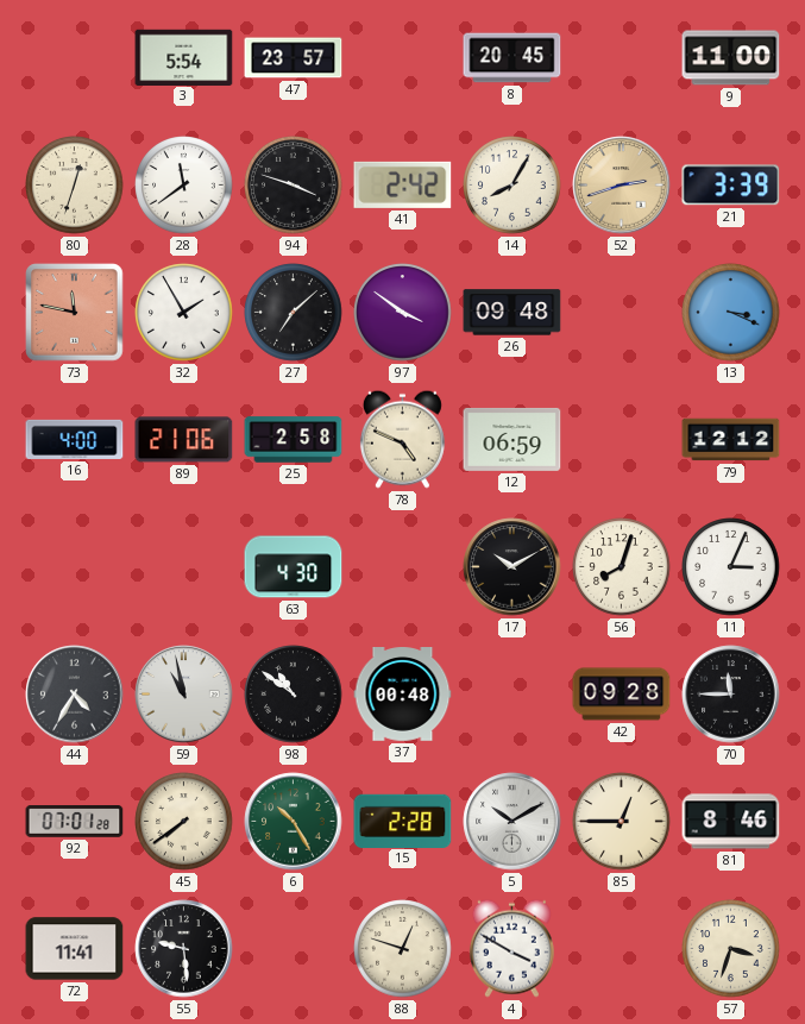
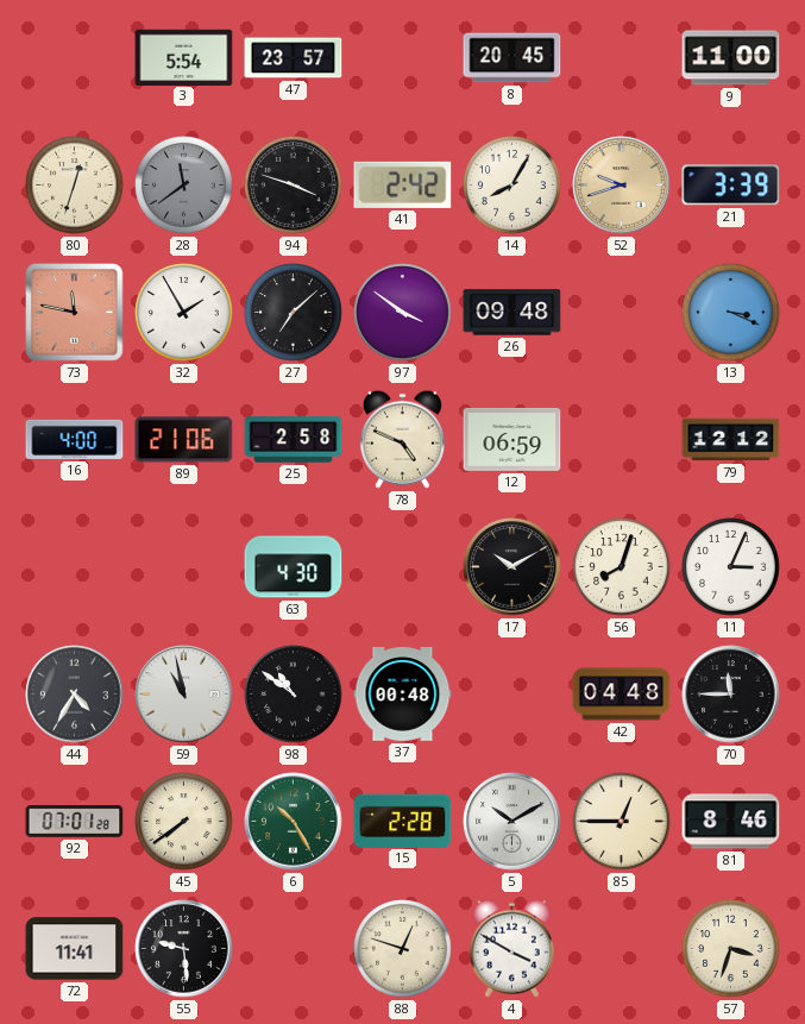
28 dial: white -> grey
52: 2:42 -> 9:42
42: 09:28 -> 04:48
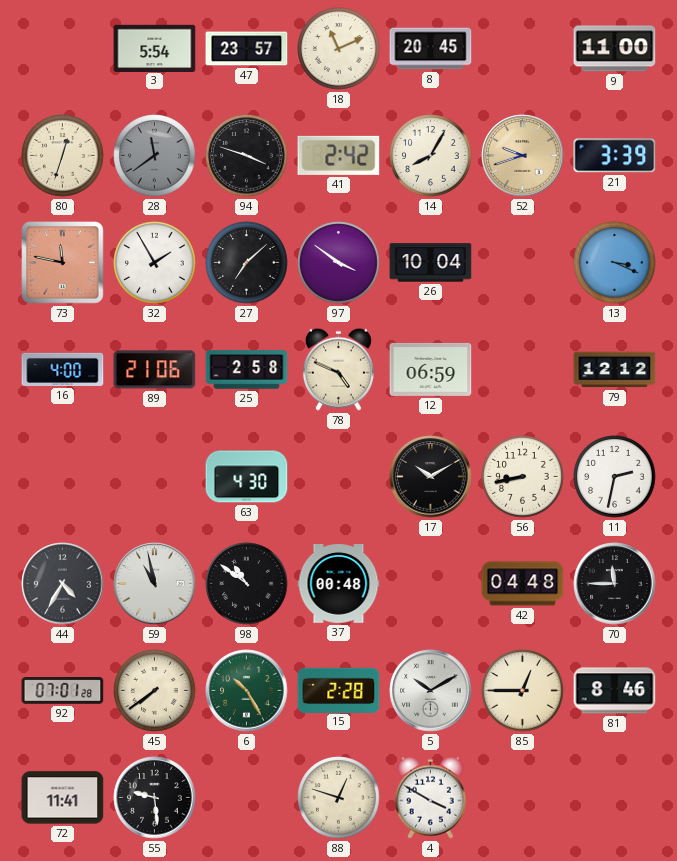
18: none -> 11:11
26: 09:48 -> 10:04
56: 8:03 -> 8:43
11: 3:04 -> 2:32
57: 3:33 -> none
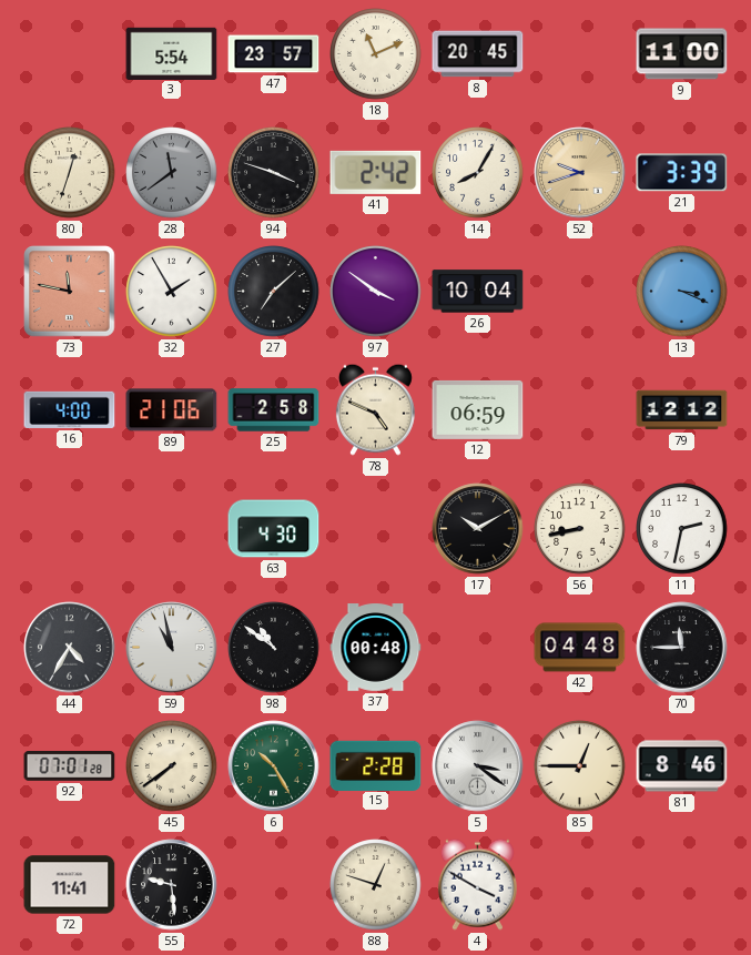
5: 10:10 -> 3:21
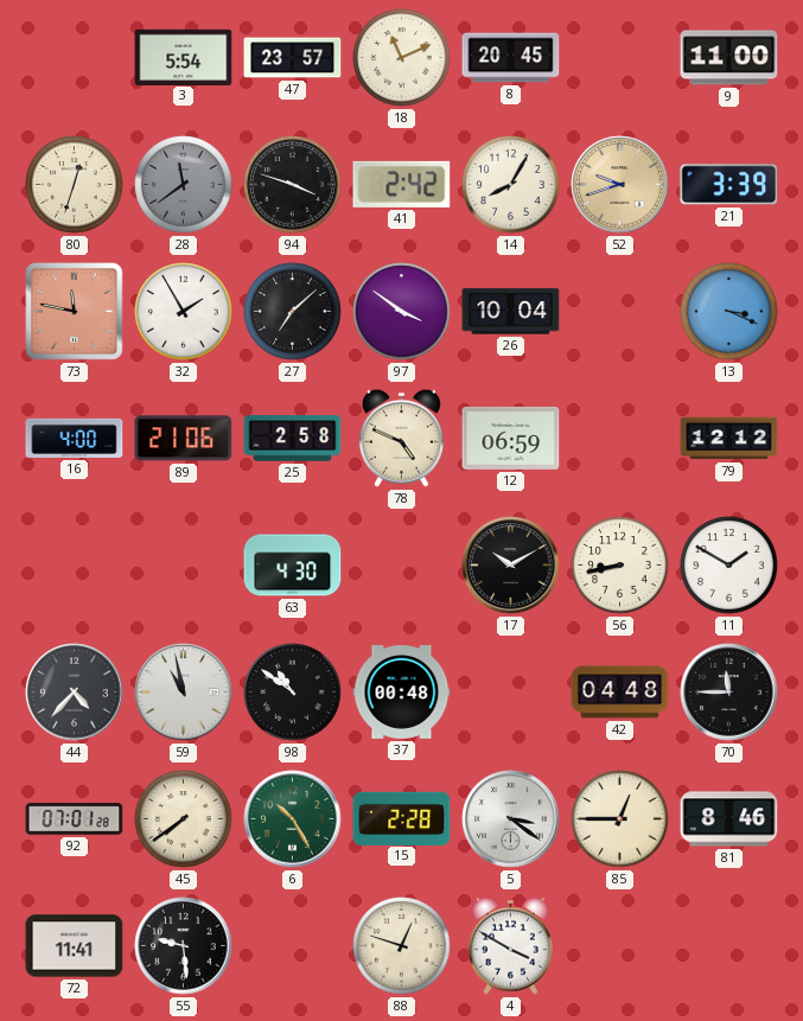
11: 2:32 -> 1:50
44: 4:35 -> 4:37
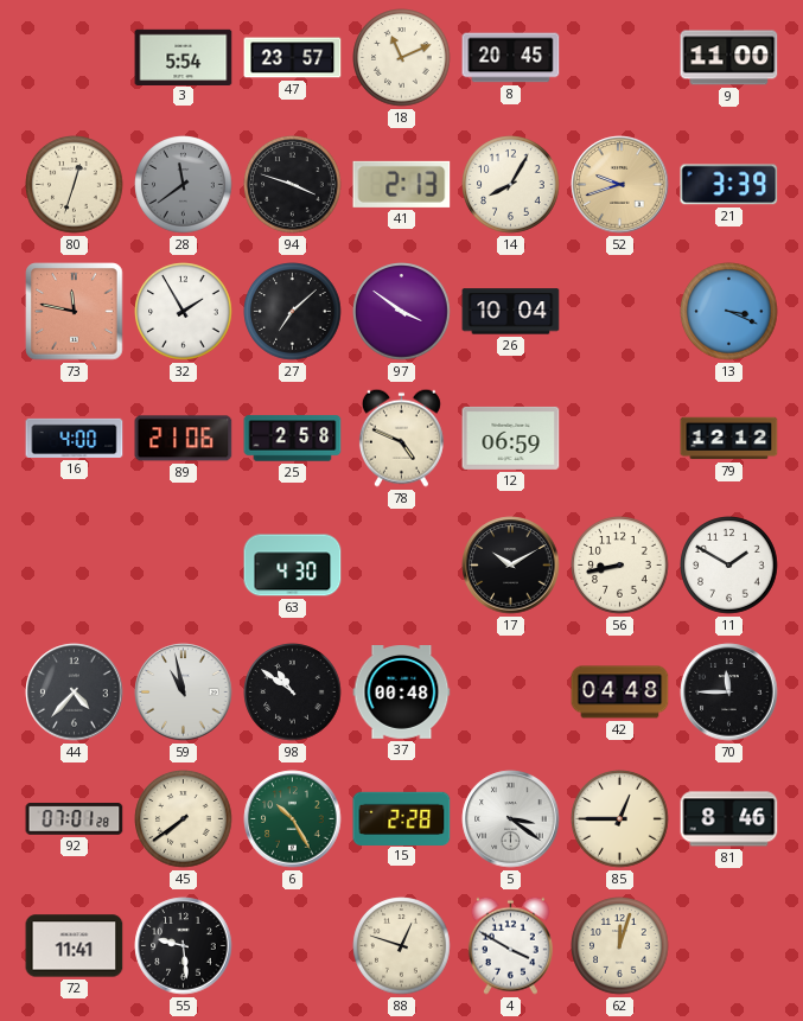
41: 2:42 -> 2:13
62: none -> 12:03
